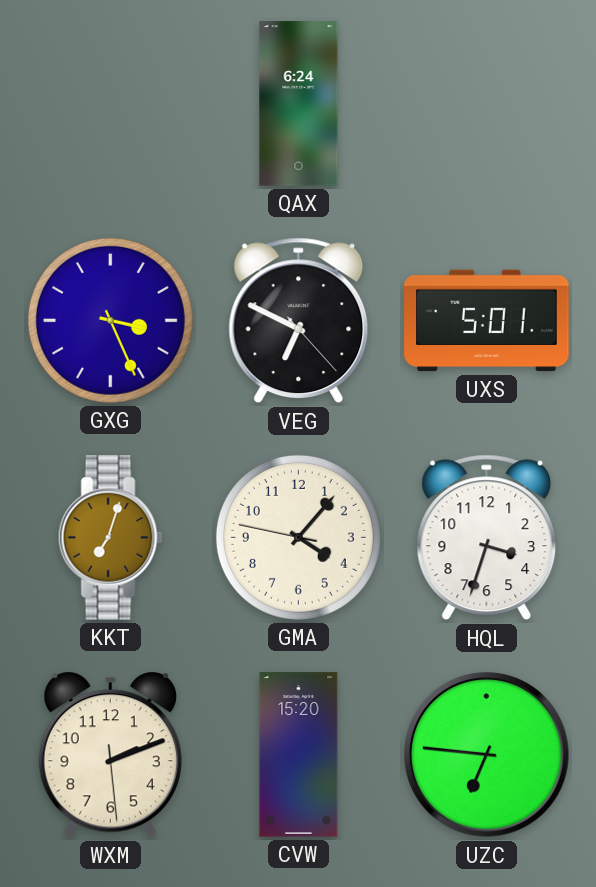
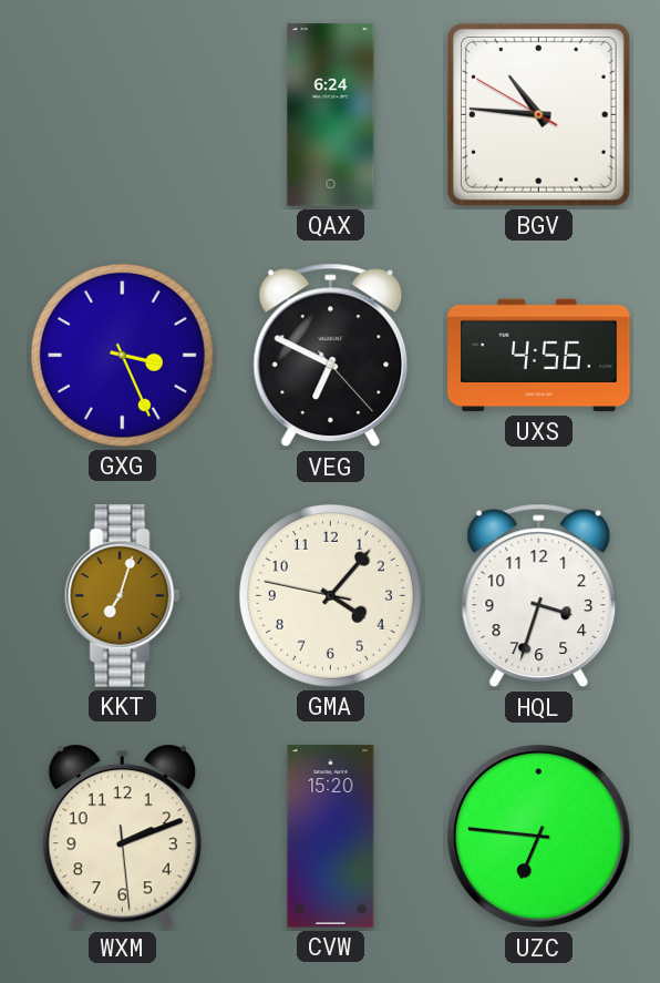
BGV: none -> 10:45
UXS: 5:01 -> 4:56
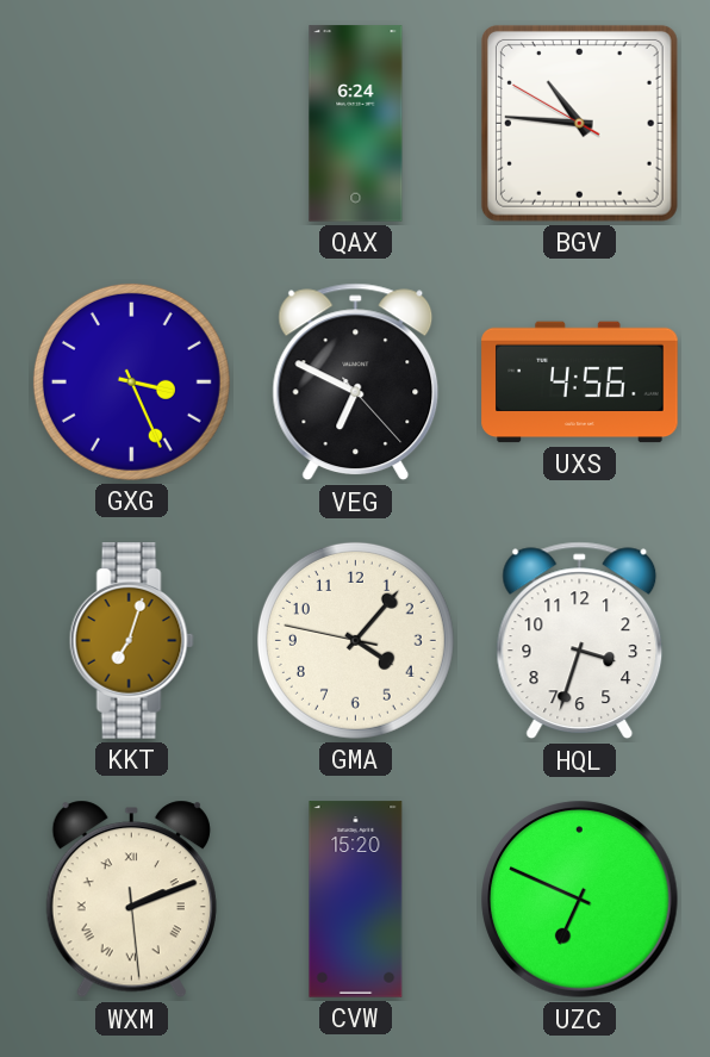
WXM numerals: Arabic -> Roman
UZC: 6:46 -> 6:49
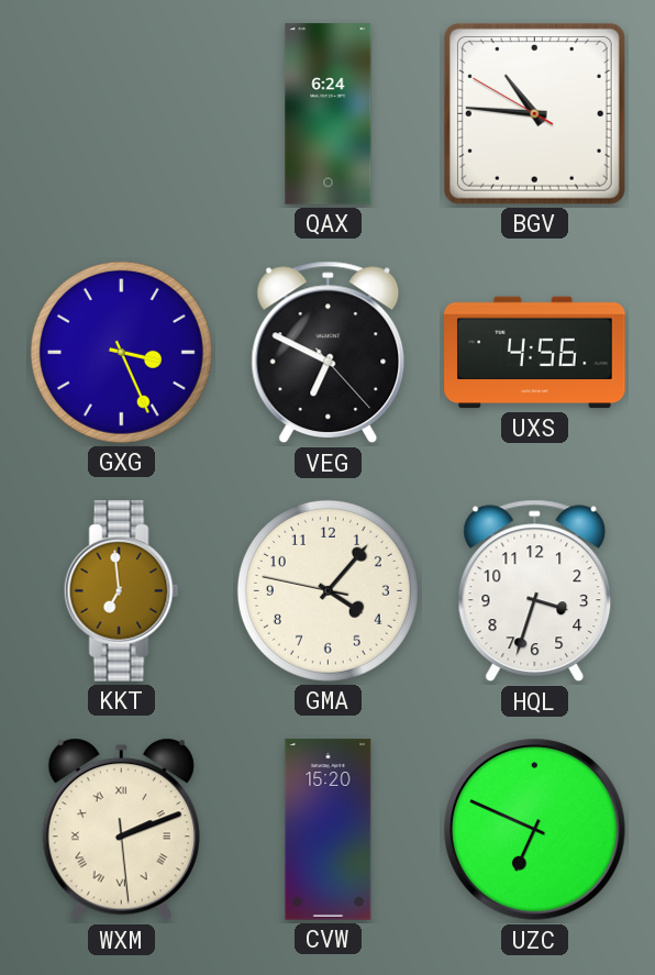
KKT: 7:03 -> 6:59
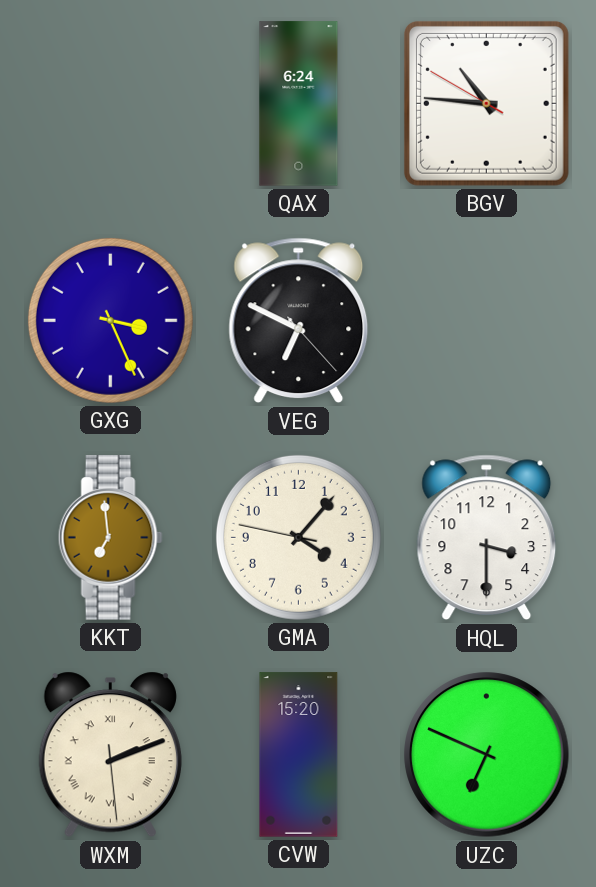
UXS: 4:56 -> none
HQL: 3:33 -> 3:30
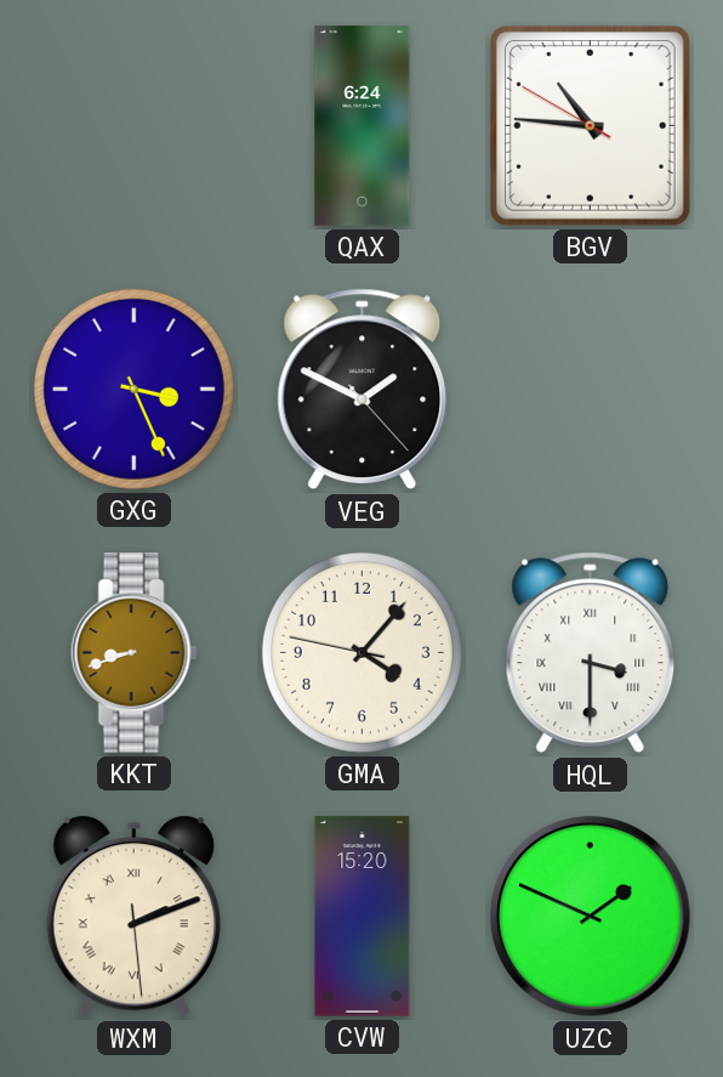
VEG: 6:49 -> 1:49
KKT: 6:59 -> 8:42
HQL numerals: Arabic -> Roman
UZC: 6:49 -> 1:49
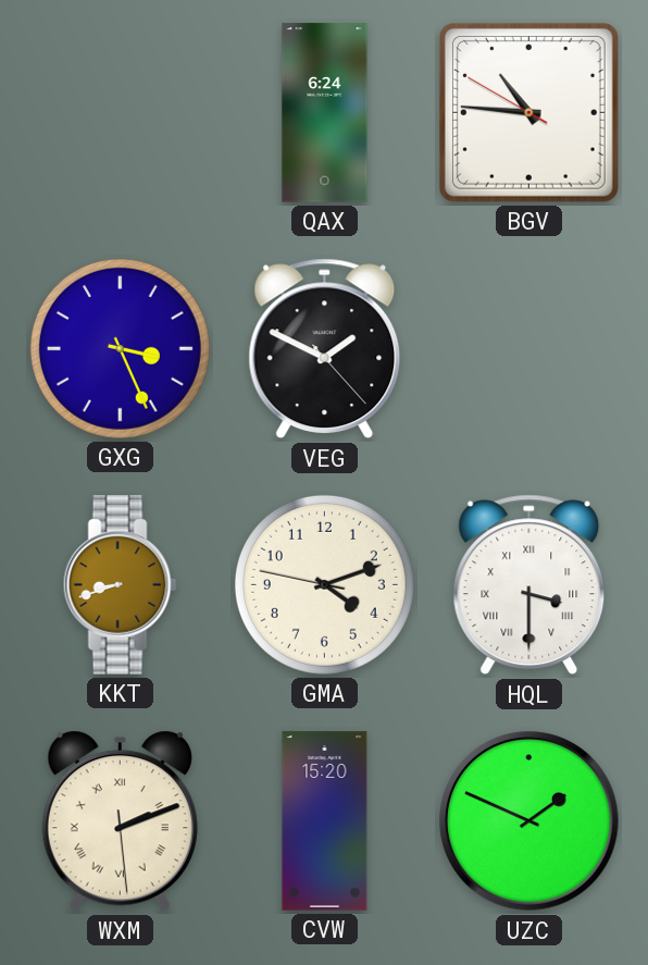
GMA: 4:06 -> 4:11
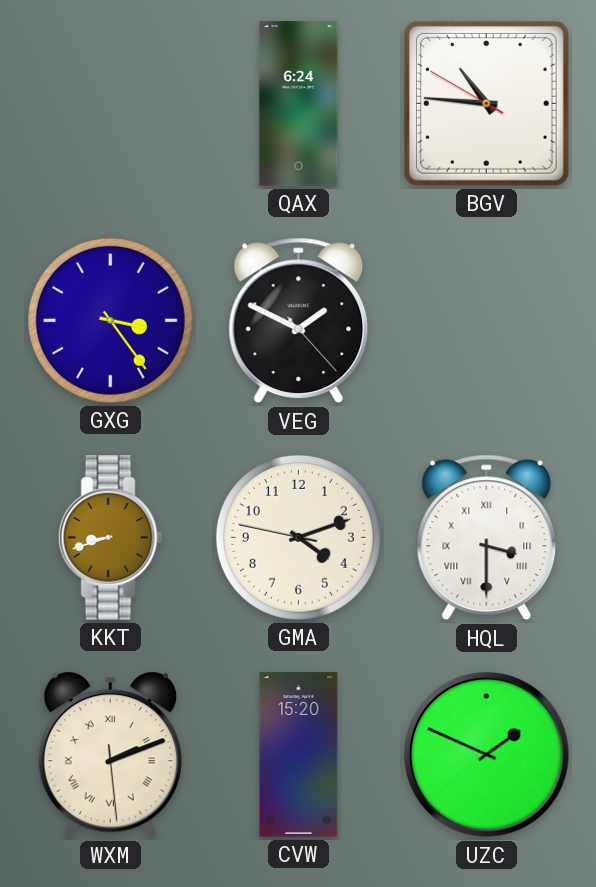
GXG: 3:26 -> 3:24
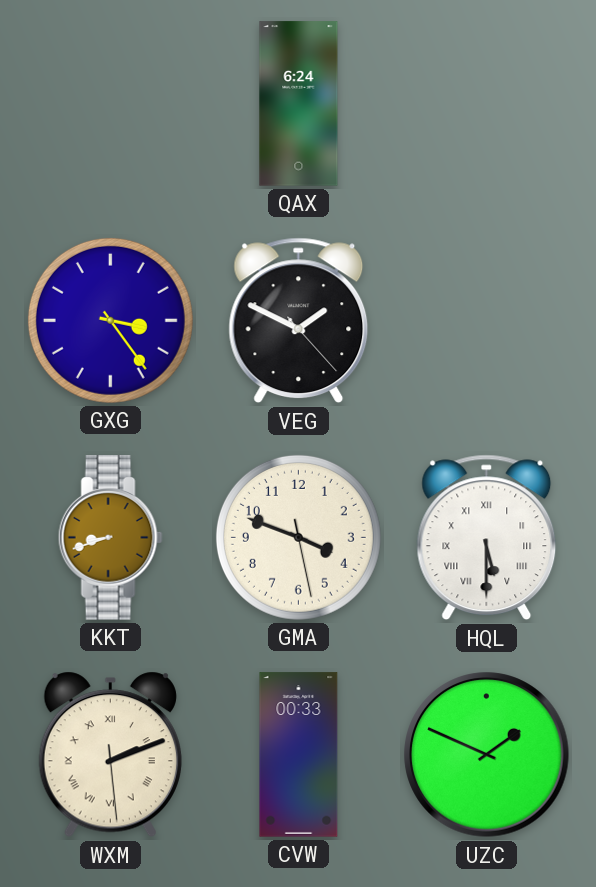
BGV: 10:45 -> none
GMA: 4:11 -> 3:48
HQL: 3:30 -> 5:30
CVW: 15:20 -> 00:33
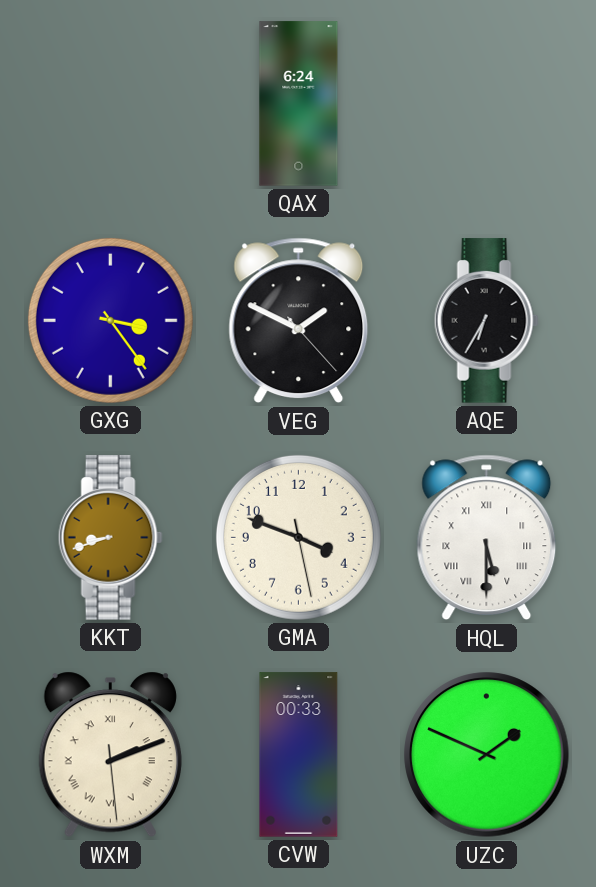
AQE: none -> 6:35
